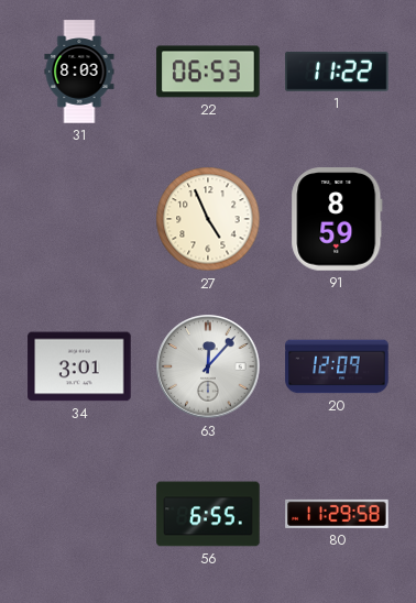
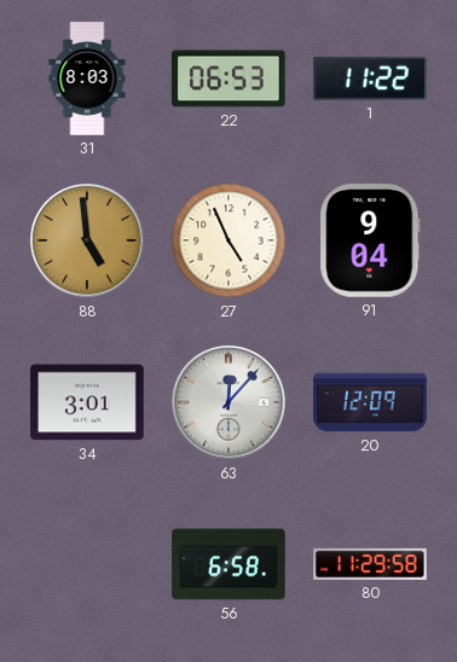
88: none -> 4:59
91: 8:59 -> 9:04
56: 6:55 -> 6:58
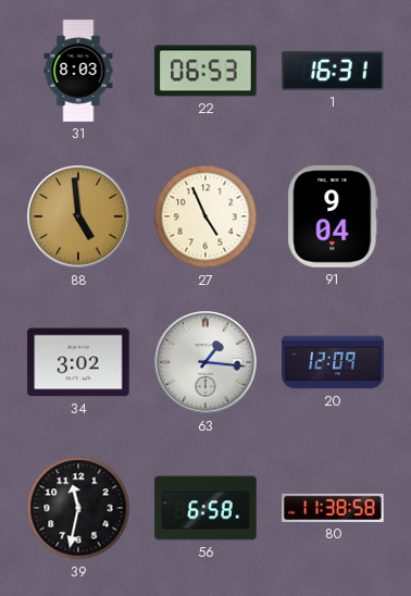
1: 11:22 -> 16:31
34: 3:01 -> 3:02
63: 12:07 -> 1:16
39: none -> 11:32
80: 11:29 -> 11:38
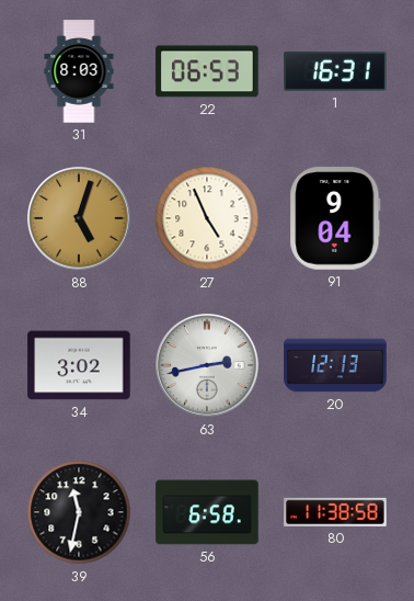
88: 4:59 -> 5:03
63: 1:16 -> 2:43
20: 12:09 -> 12:13
